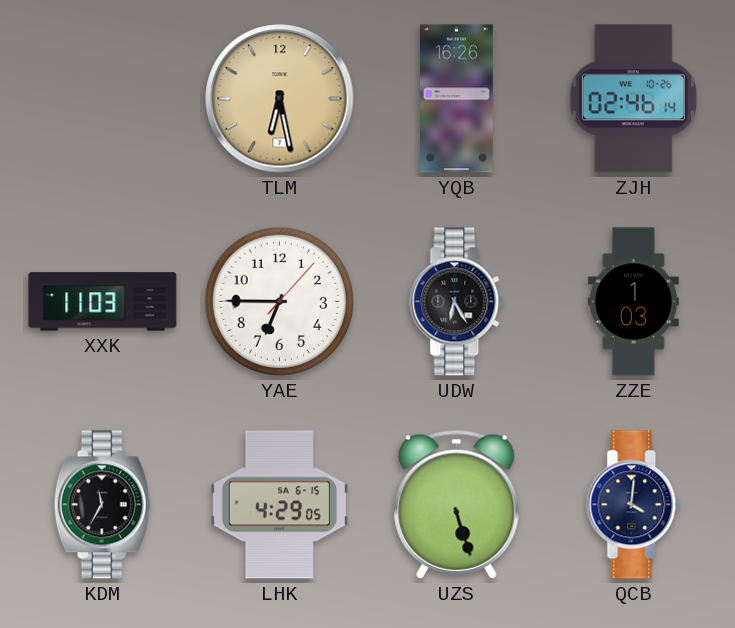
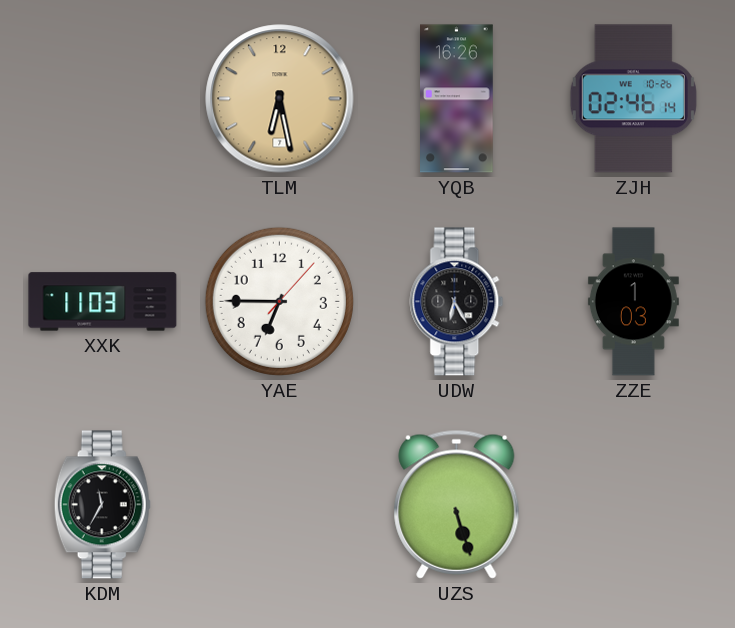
LHK: 4:29 -> none
QCB: 4:01 -> none
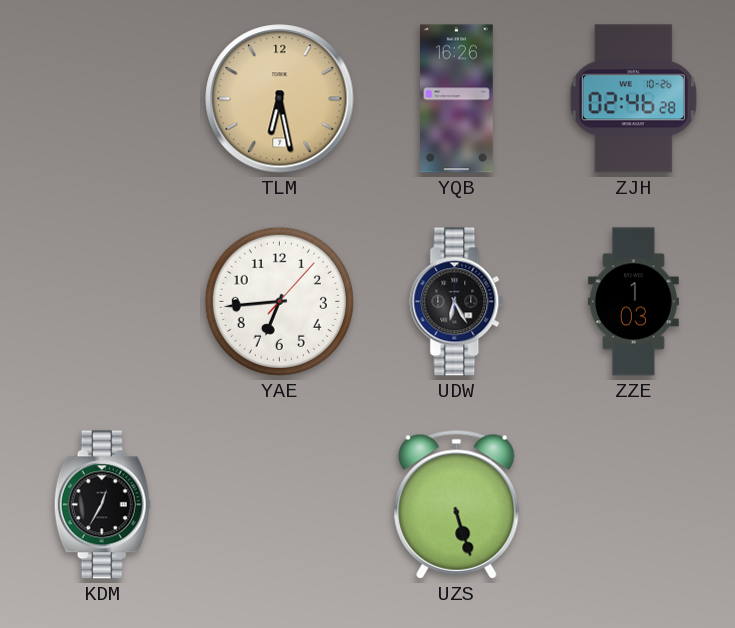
ZJH: 02:46:14 -> 02:46:28
XXK: 11:03 -> none
YAE: 6:45 -> 6:44
KDM: 11:35 -> 12:35
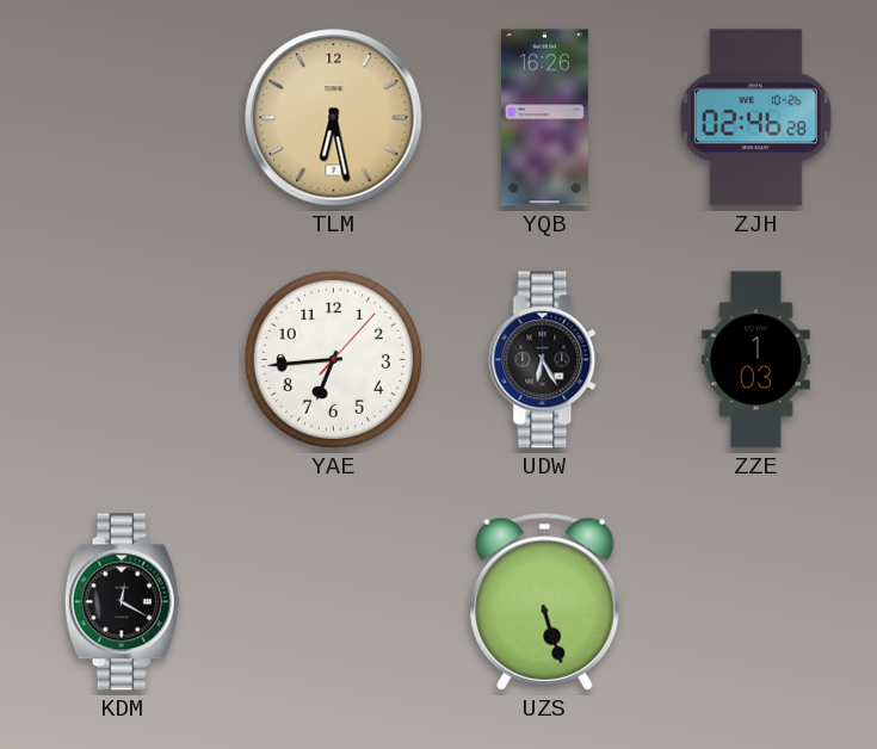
KDM: 12:35 -> 12:20
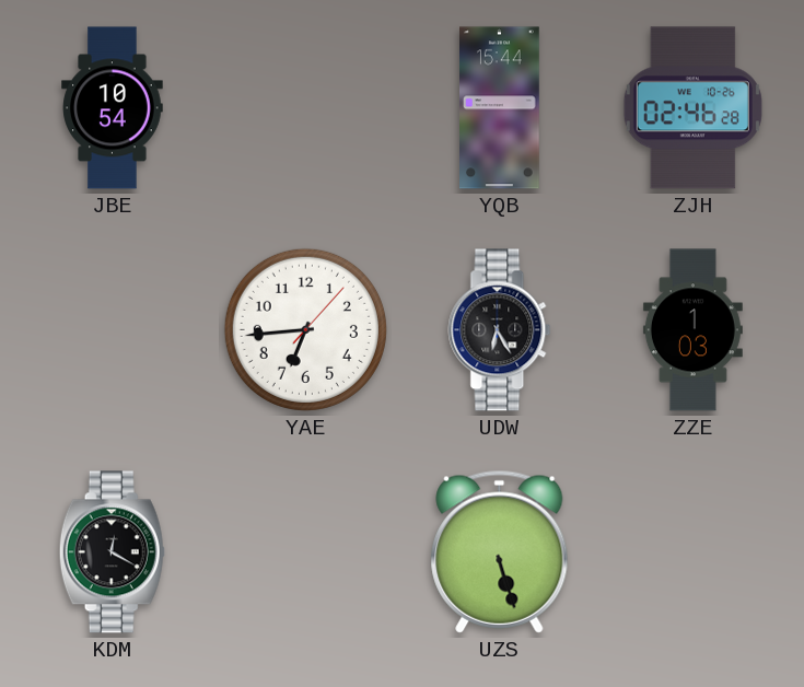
JBE: none -> 10:54
TLM: 6:28 -> none
YQB: 16:26 -> 15:44
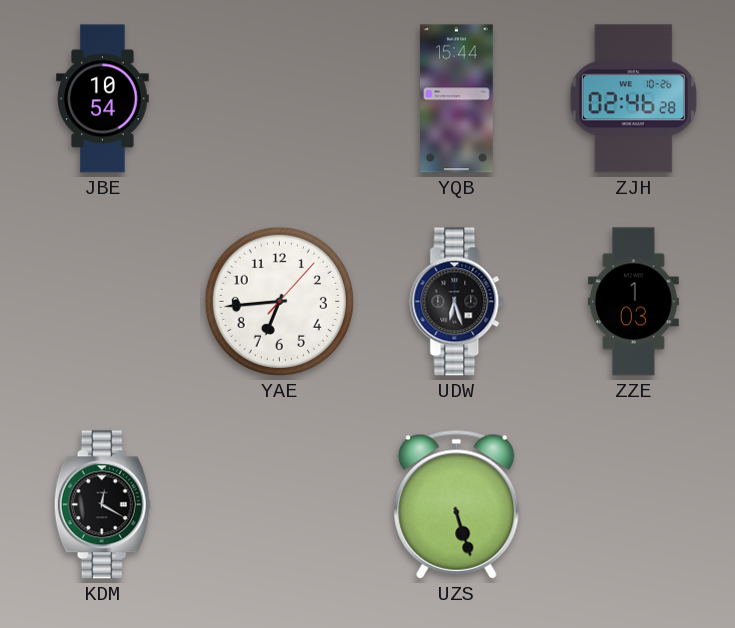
UDW: 6:25 -> 6:27
